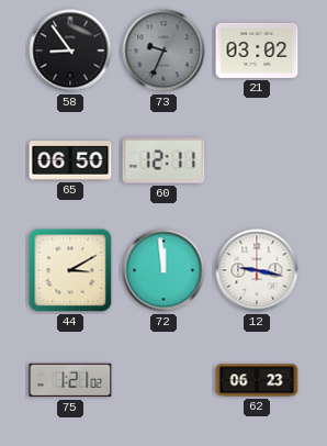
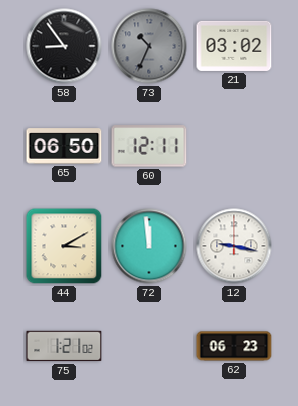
73: 9:34 -> 10:34
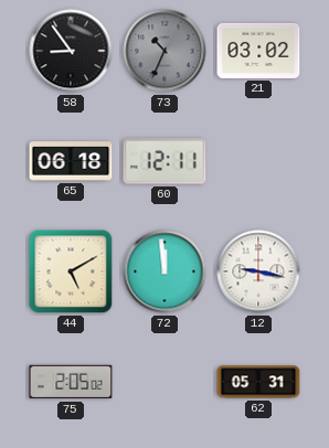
65: 06:50 -> 06:18
44: 3:10 -> 5:10
75: 1:21 -> 2:05
62: 06:23 -> 05:31
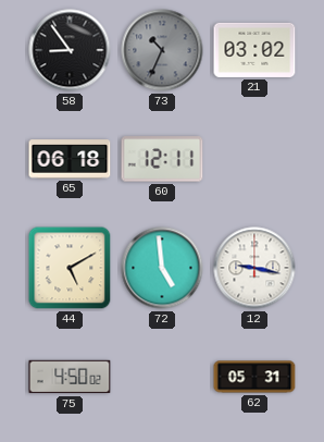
72: 11:59 -> 4:59
75: 2:05 -> 4:50
